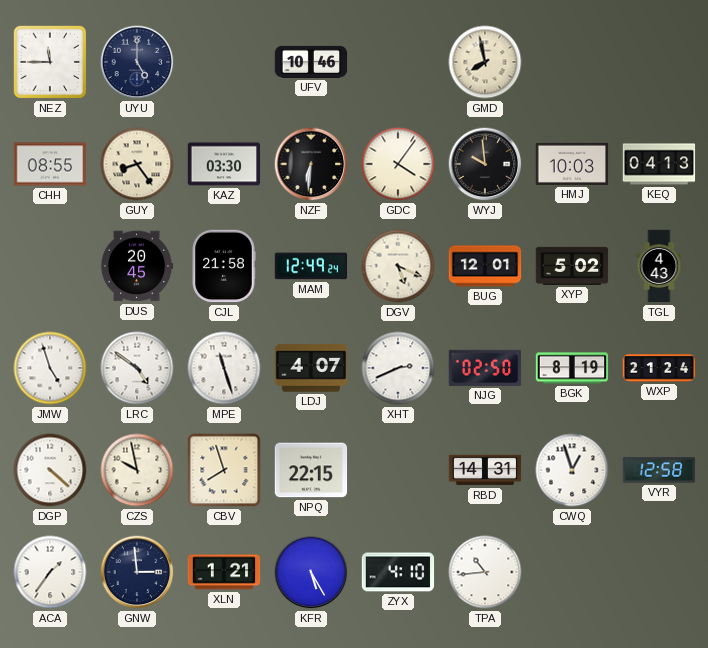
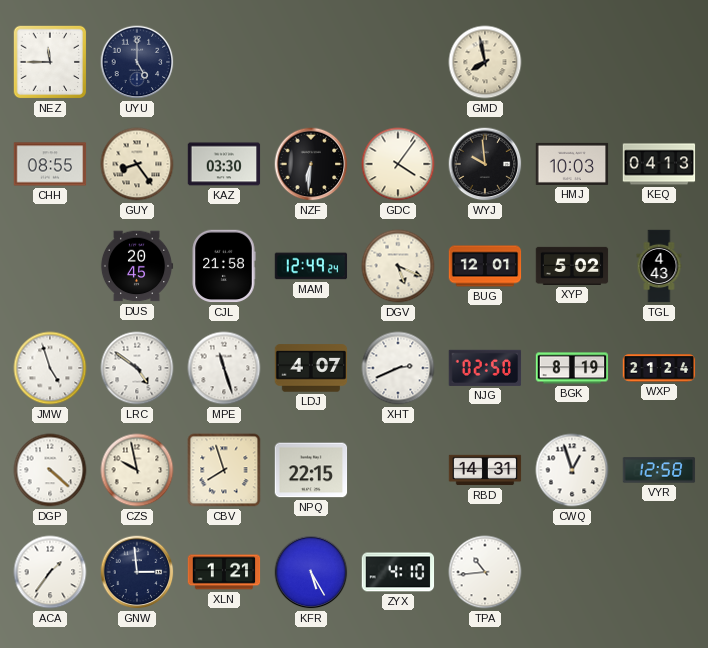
UFV: 10:46 -> none
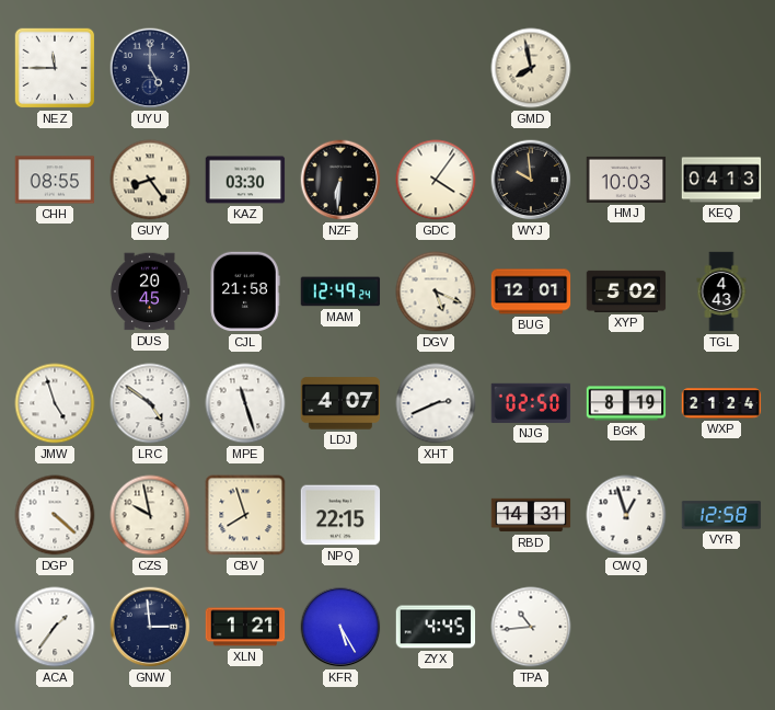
ZYX: 4:10 -> 4:45
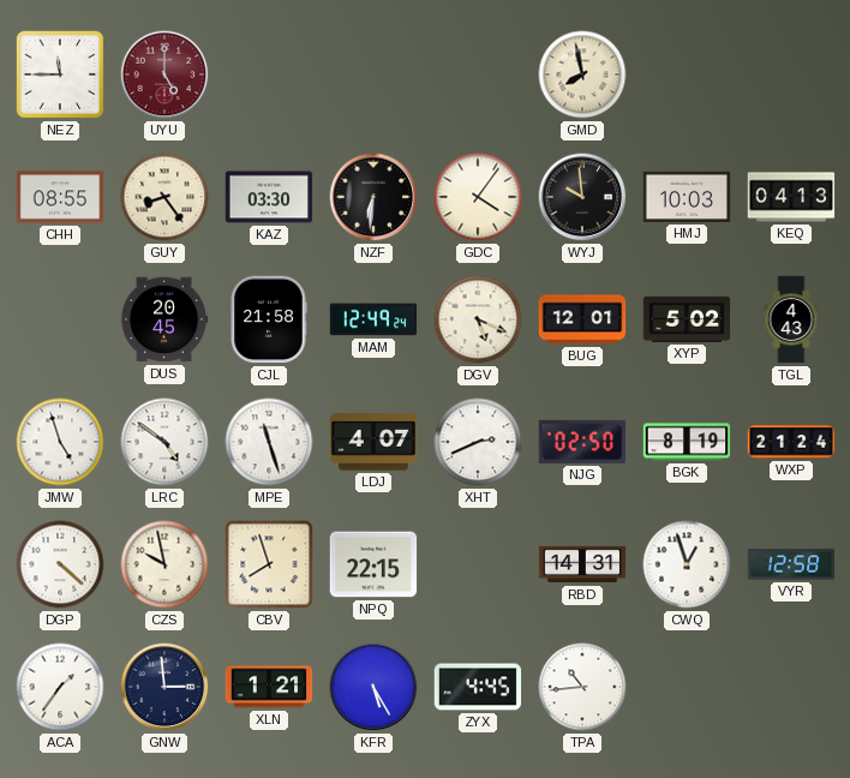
UYU dial: navy -> burgundy
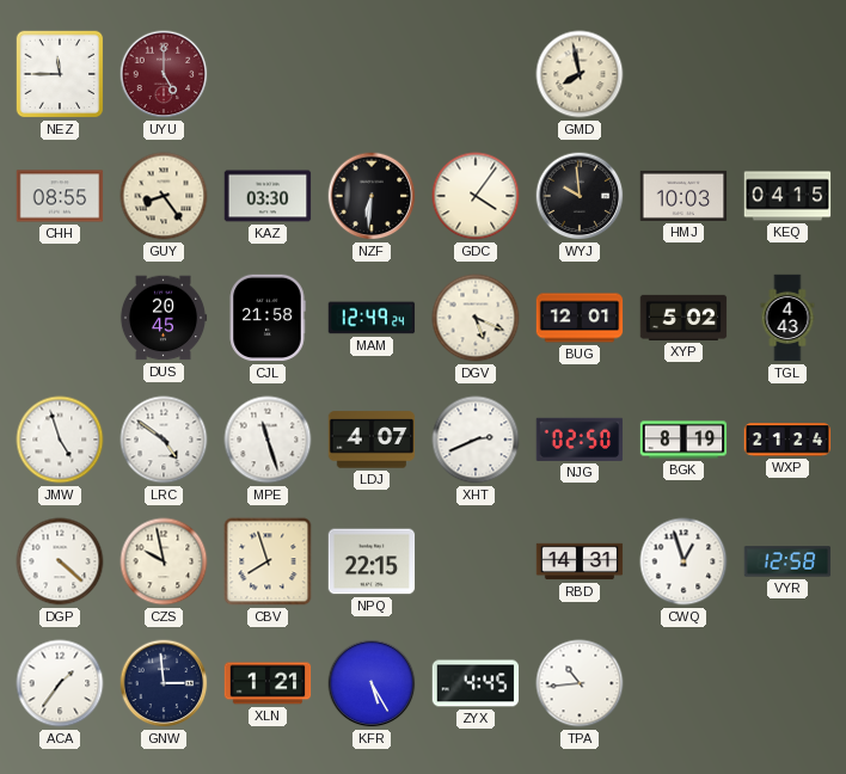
KEQ: 04:13 -> 04:15
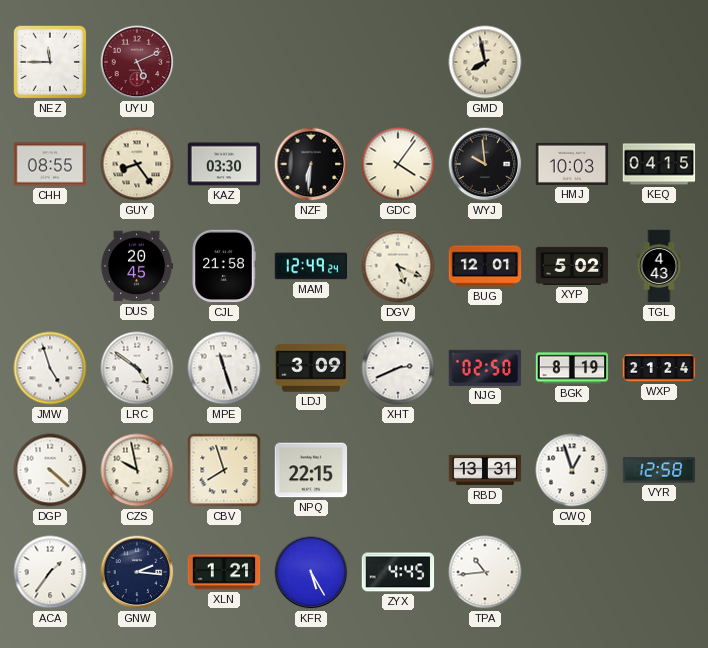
UYU: 5:00 -> 5:11
LDJ: 4:07 -> 3:09
RBD: 14:31 -> 13:31
GNW: 2:59 -> 2:16
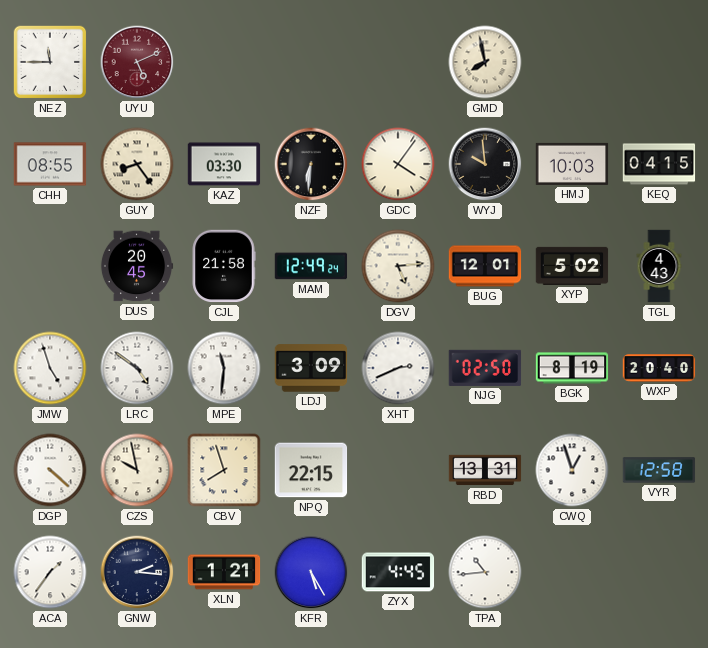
DGV: 5:19 -> 5:14
MPE: 11:27 -> 11:31
WXP: 21:24 -> 20:40
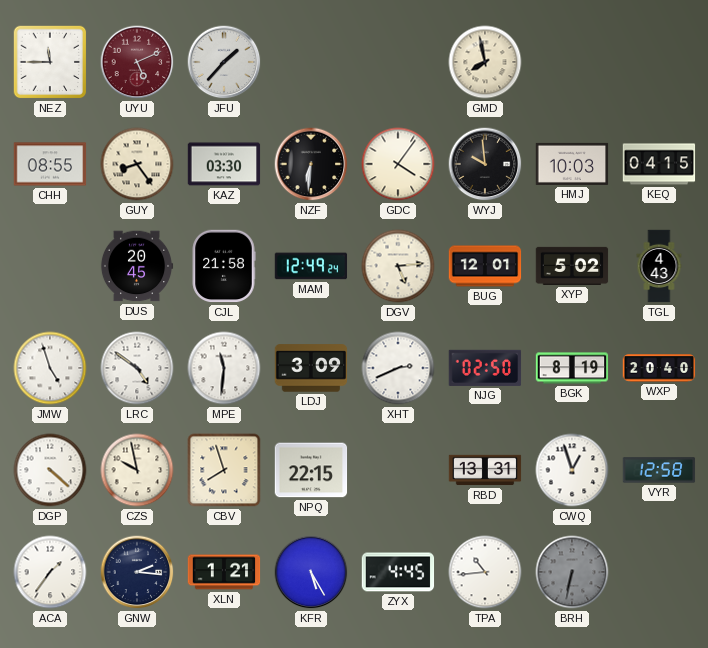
JFU: none -> 1:37
BRH: none -> 6:32
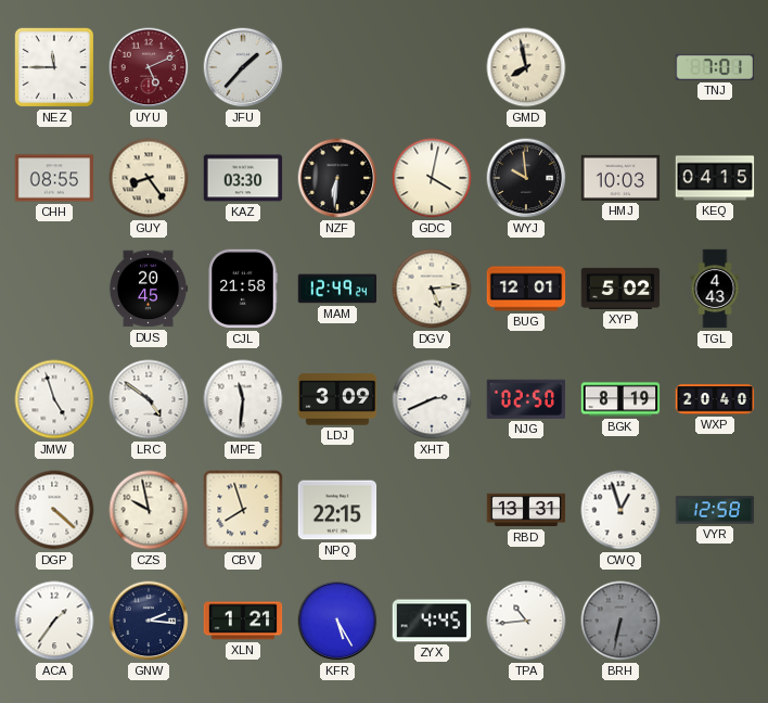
TNJ: none -> 7:01
GDC: 4:06 -> 4:02
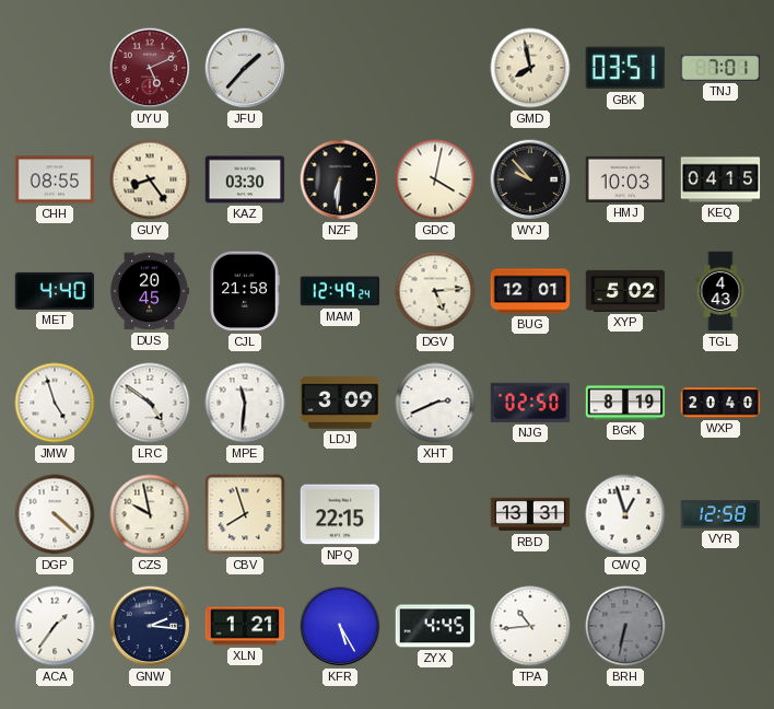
NEZ: 11:45 -> none
GBK: none -> 03:51
WYJ: 9:59 -> 9:53
MET: none -> 4:40
